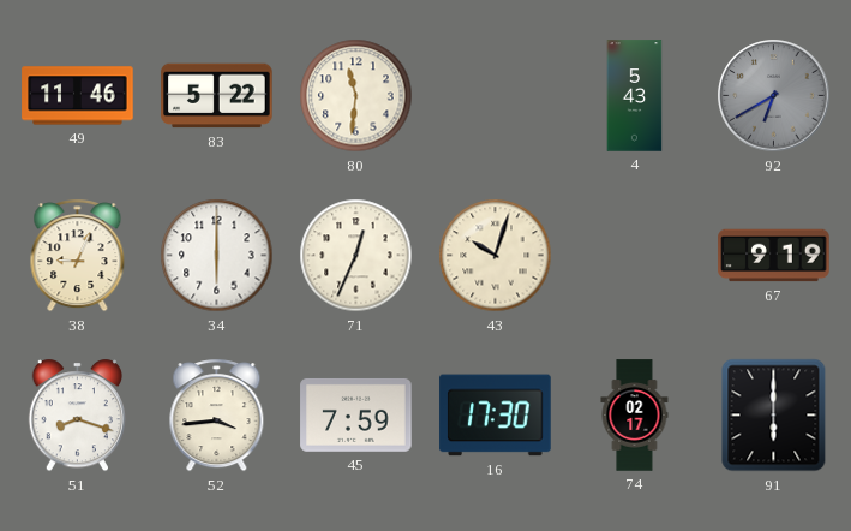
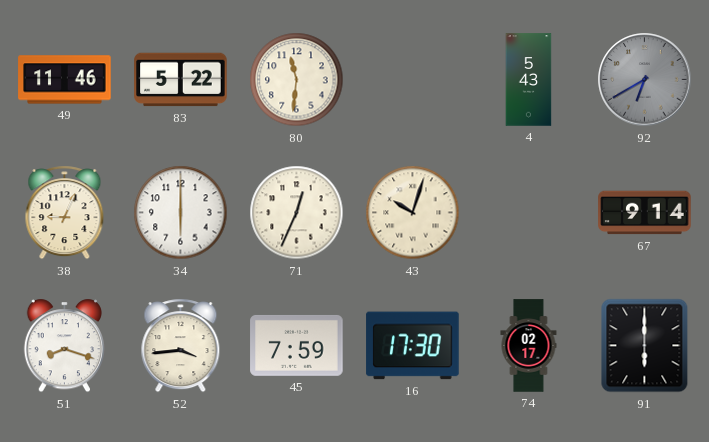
67: 9:19 -> 9:14
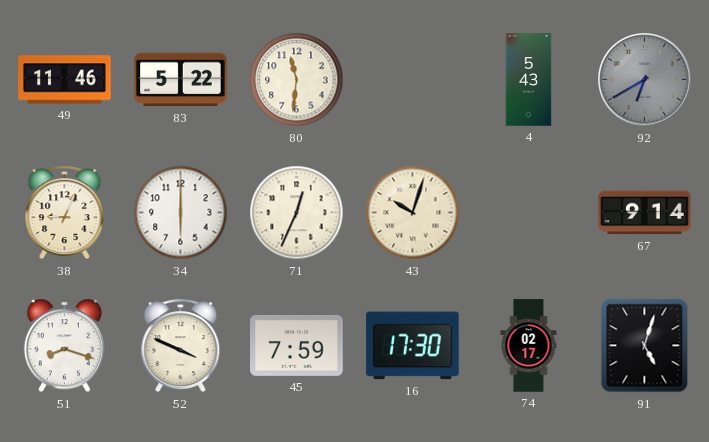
52: 3:44 -> 3:49
91: 6:00 -> 5:03
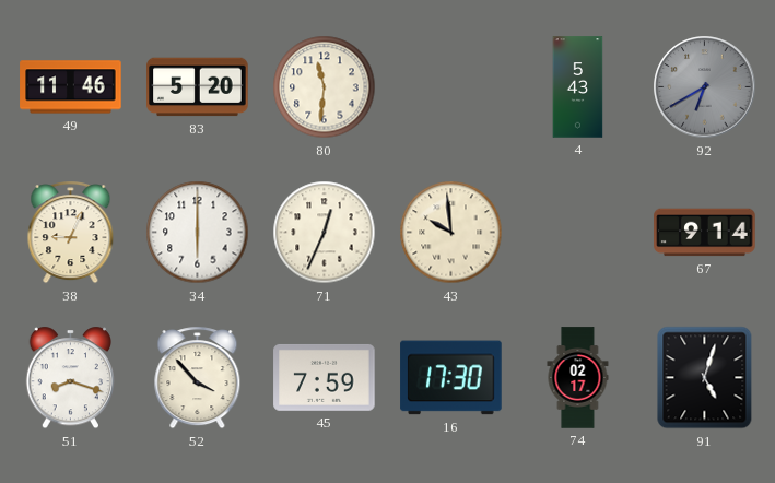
83: 5:22 -> 5:20
43: 10:03 -> 9:59
52: 3:49 -> 3:53
